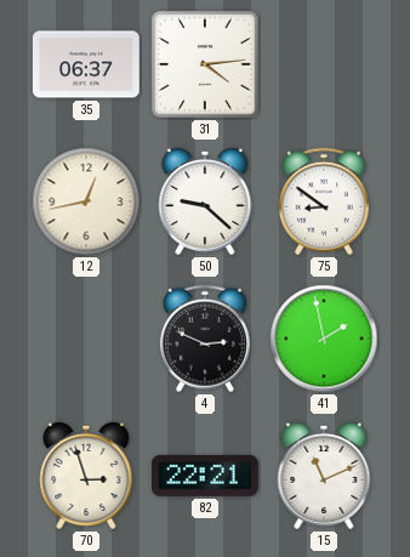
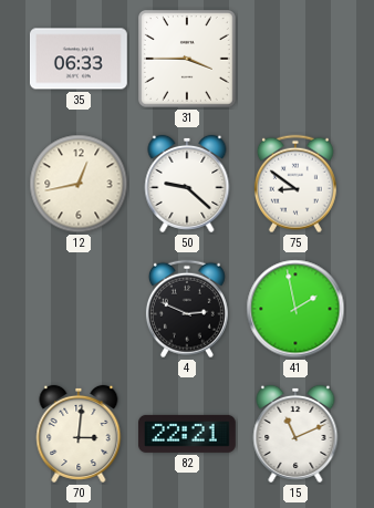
35: 06:37 -> 06:33
31: 4:14 -> 3:45
70: 2:57 -> 3:01
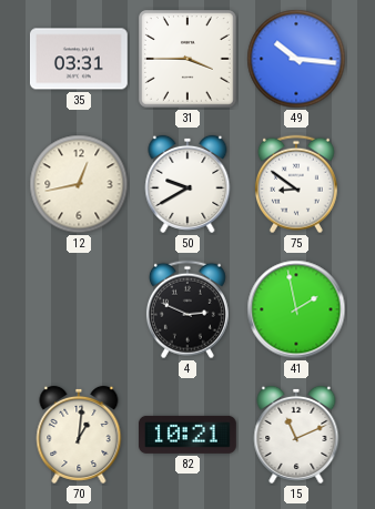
35: 06:33 -> 03:31
49: none -> 10:16
50: 9:22 -> 9:40
70: 3:01 -> 1:01
82: 22:21 -> 10:21
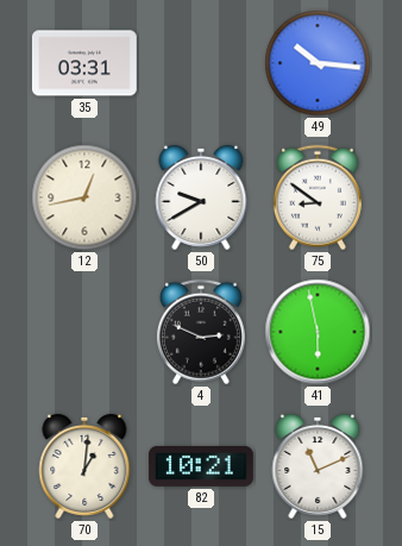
31: 3:45 -> none
41: 1:58 -> 5:58
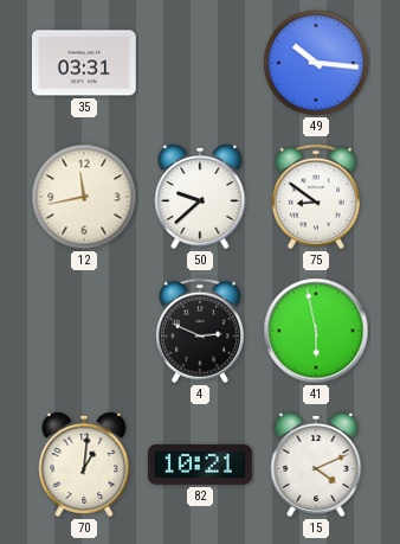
12: 12:43 -> 11:43
50: 9:40 -> 9:38
15: 11:11 -> 4:11
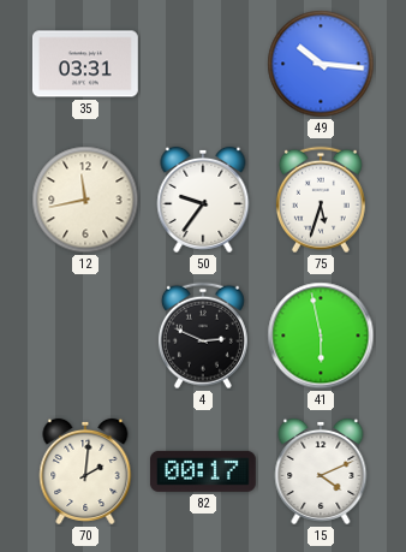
50: 9:38 -> 9:36
75: 8:51 -> 5:33
70: 1:01 -> 2:01
82: 10:21 -> 00:17
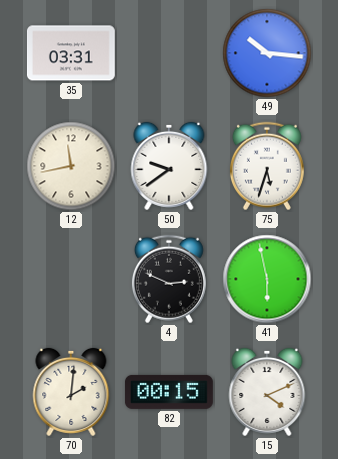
50: 9:36 -> 9:39
82: 00:17 -> 00:15
